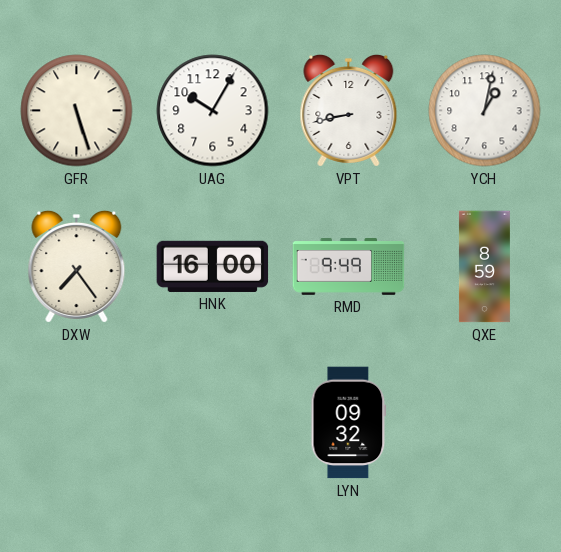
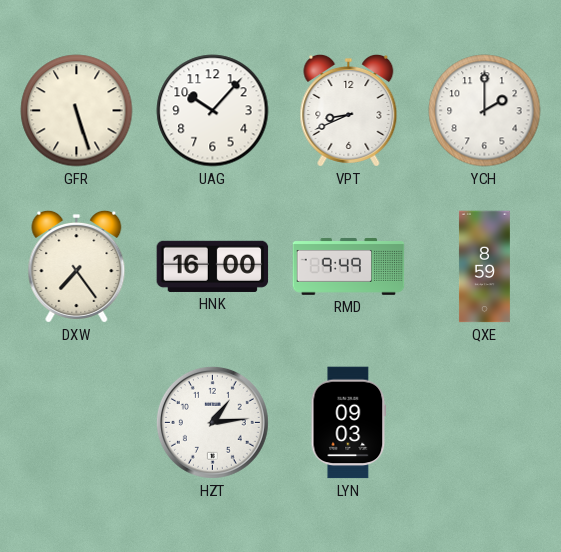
UAG: 10:05 -> 10:07
VPT: 8:43 -> 8:41
YCH: 1:02 -> 2:00
HZT: none -> 1:14
LYN: 09:32 -> 09:03
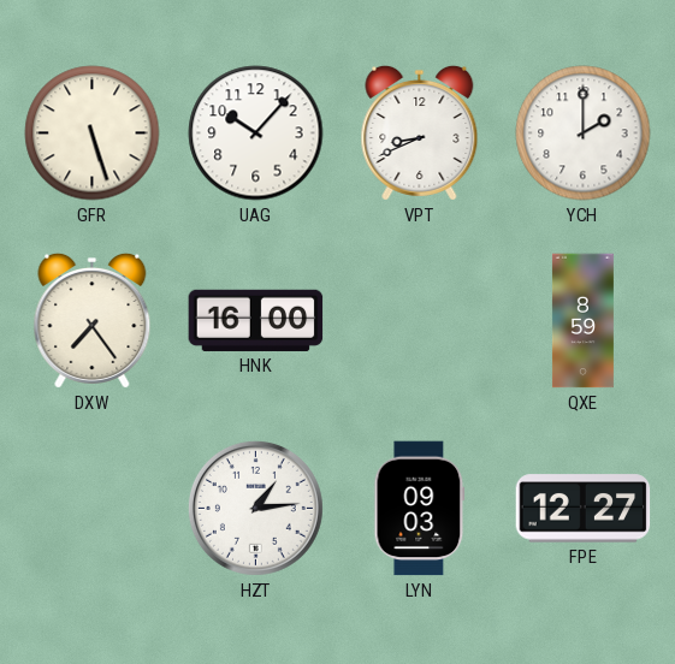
RMD: 9:49 -> none
FPE: none -> 12:27
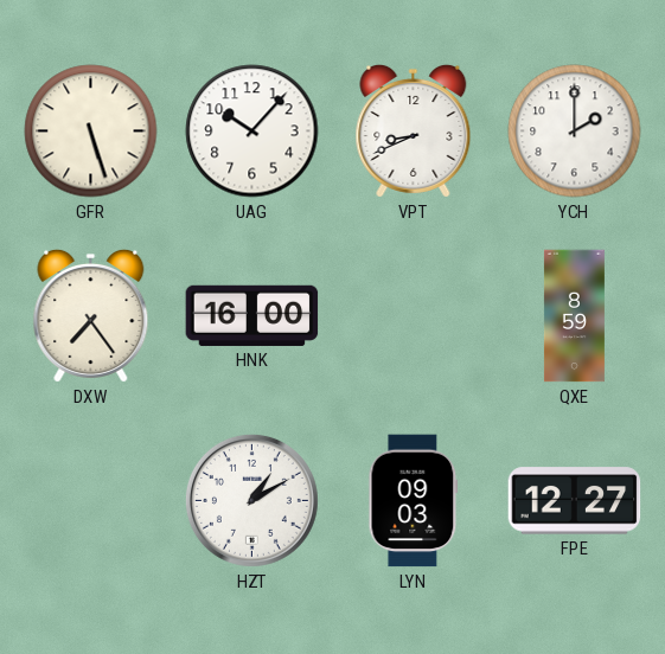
HZT: 1:14 -> 1:10
